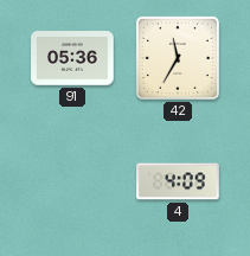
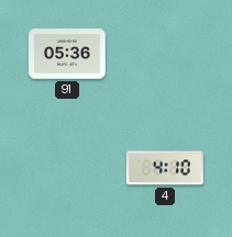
42: 11:35 -> none
4: 4:09 -> 4:10
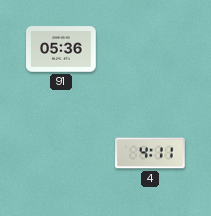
4: 4:10 -> 4:11
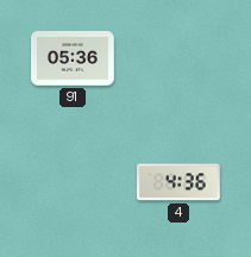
4: 4:11 -> 4:36
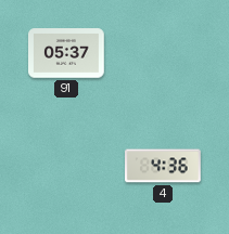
91: 05:36 -> 05:37
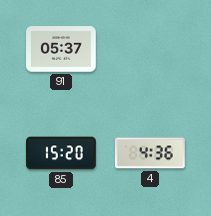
85: none -> 15:20
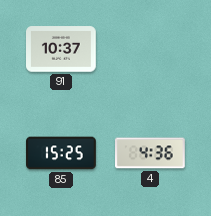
91: 05:37 -> 10:37
85: 15:20 -> 15:25
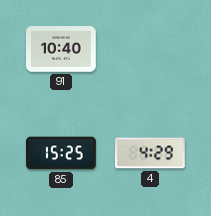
91: 10:37 -> 10:40
4: 4:36 -> 4:29
